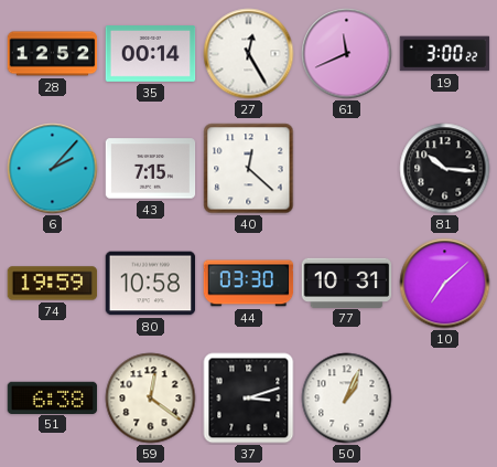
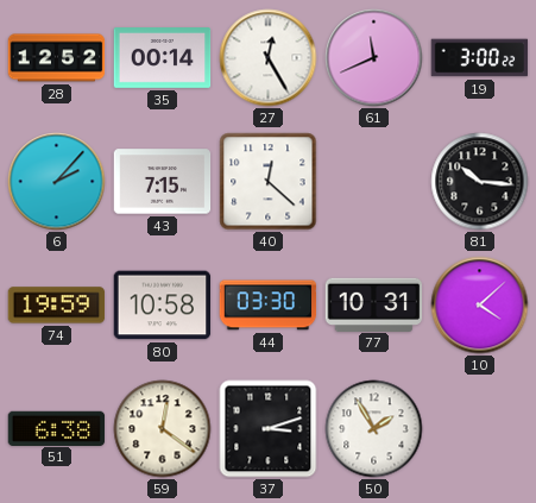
10: 7:08 -> 4:08
50: 1:04 -> 1:55
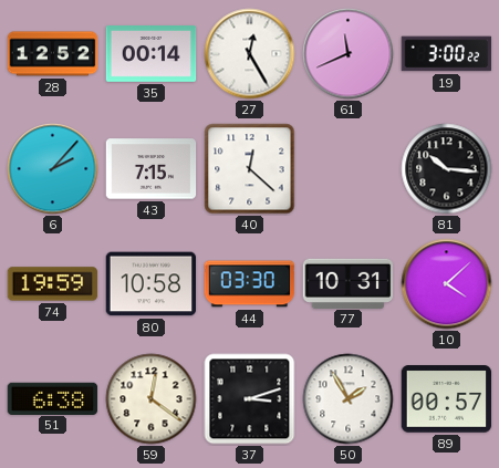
89: none -> 00:57
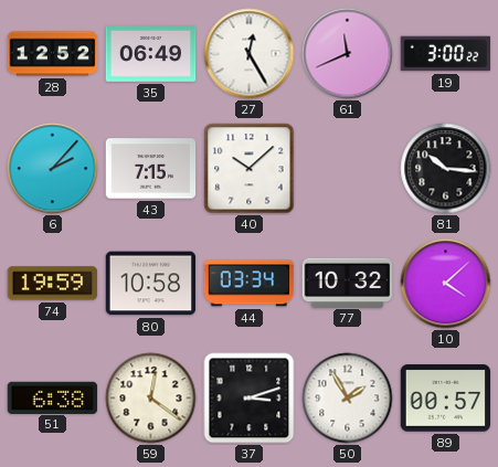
35: 00:14 -> 06:49
40: 12:22 -> 10:08
44: 03:30 -> 03:34
77: 10:31 -> 10:32
